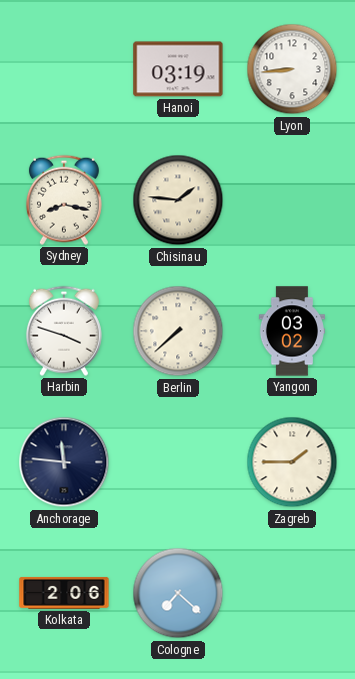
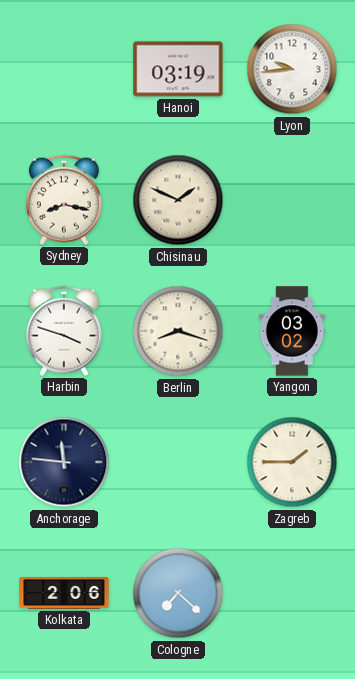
Lyon: 8:44 -> 9:44
Chisinau: 1:46 -> 1:49
Berlin: 7:38 -> 8:18
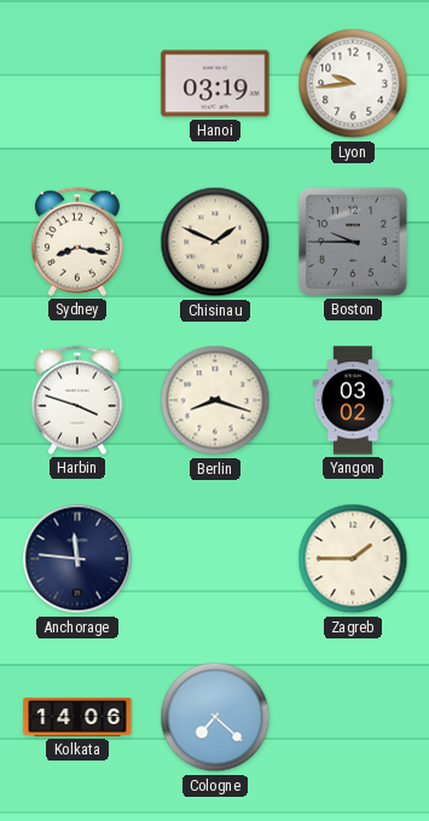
Boston: none -> 9:45
Kolkata: 2:06 -> 14:06
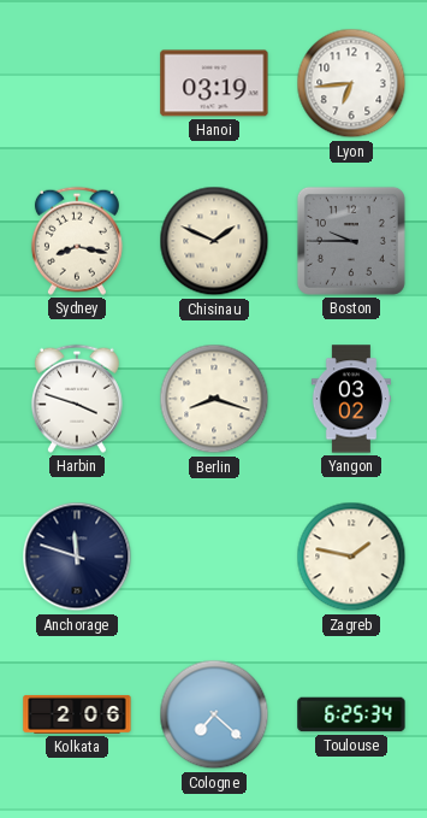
Lyon: 9:44 -> 6:44
Anchorage: 11:46 -> 11:48
Zagreb: 1:45 -> 1:47
Kolkata: 14:06 -> 2:06
Toulouse: none -> 6:25
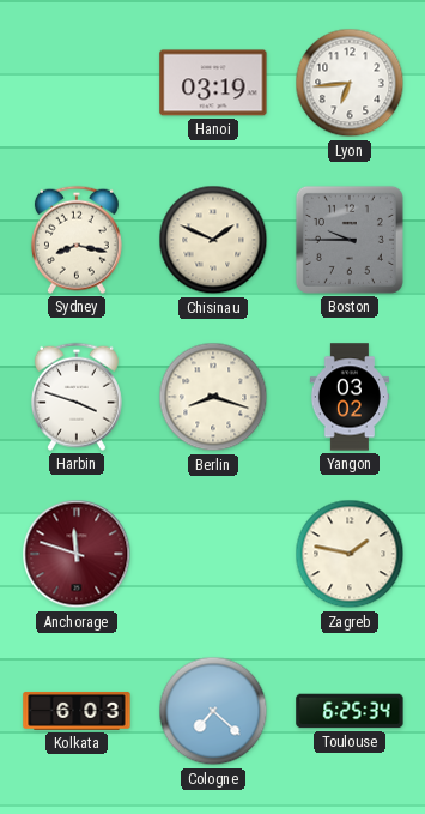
Anchorage dial: navy -> burgundy
Kolkata: 2:06 -> 6:03
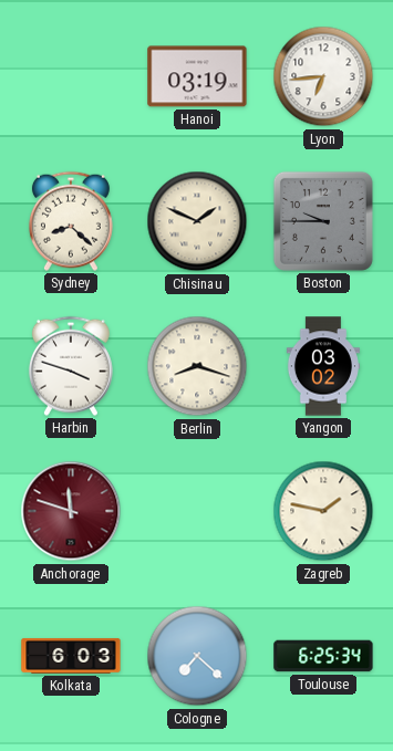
Sydney: 8:17 -> 8:22
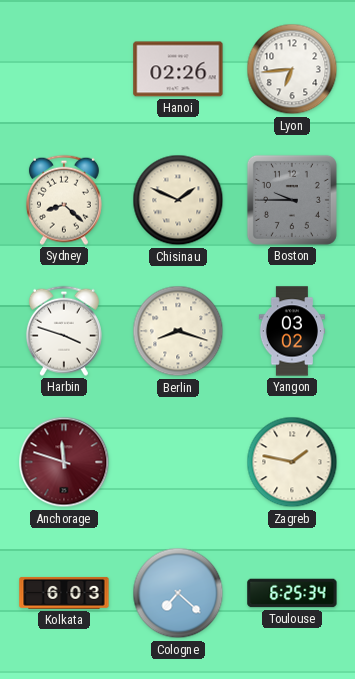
Hanoi: 03:19 -> 02:26
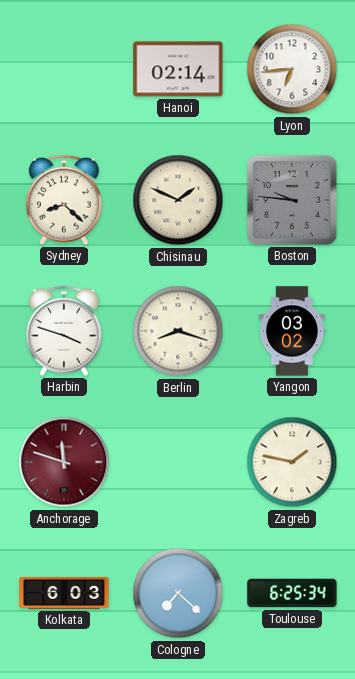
Hanoi: 02:26 -> 02:14
Boston: 9:45 -> 9:46
